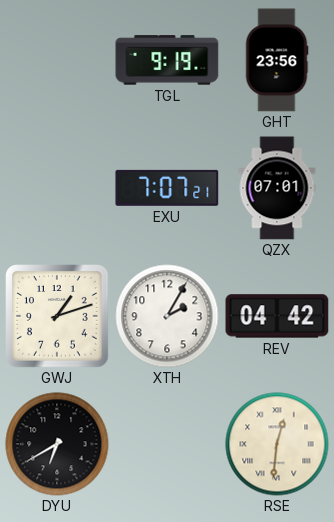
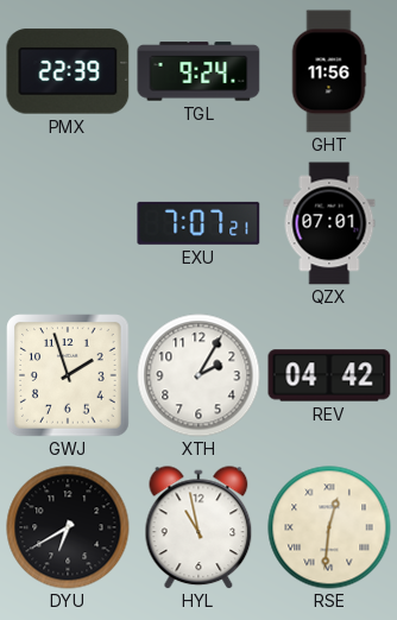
PMX: none -> 22:39
TGL: 9:19 -> 9:24
GHT: 23:56 -> 11:56
GWJ: 1:12 -> 1:57
HYL: none -> 10:58
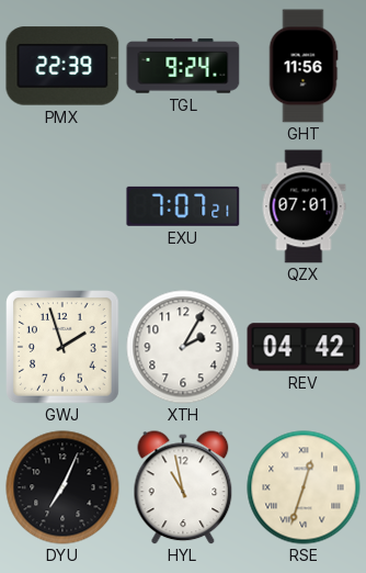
DYU: 6:40 -> 7:04
RSE: 12:31 -> 12:33
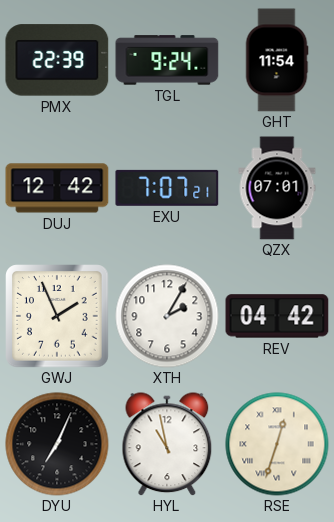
GHT: 11:56 -> 11:54
DUJ: none -> 12:42
GWJ: 1:57 -> 1:56
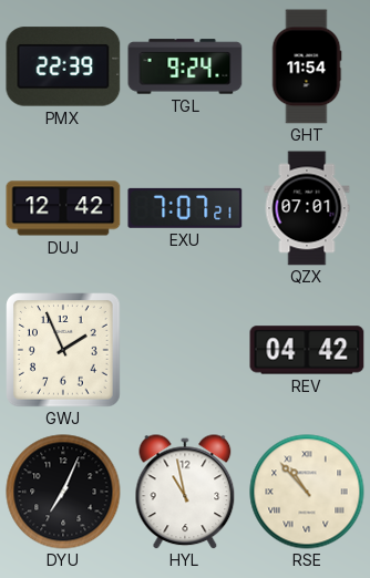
XTH: 2:05 -> none
RSE: 12:33 -> 10:53
